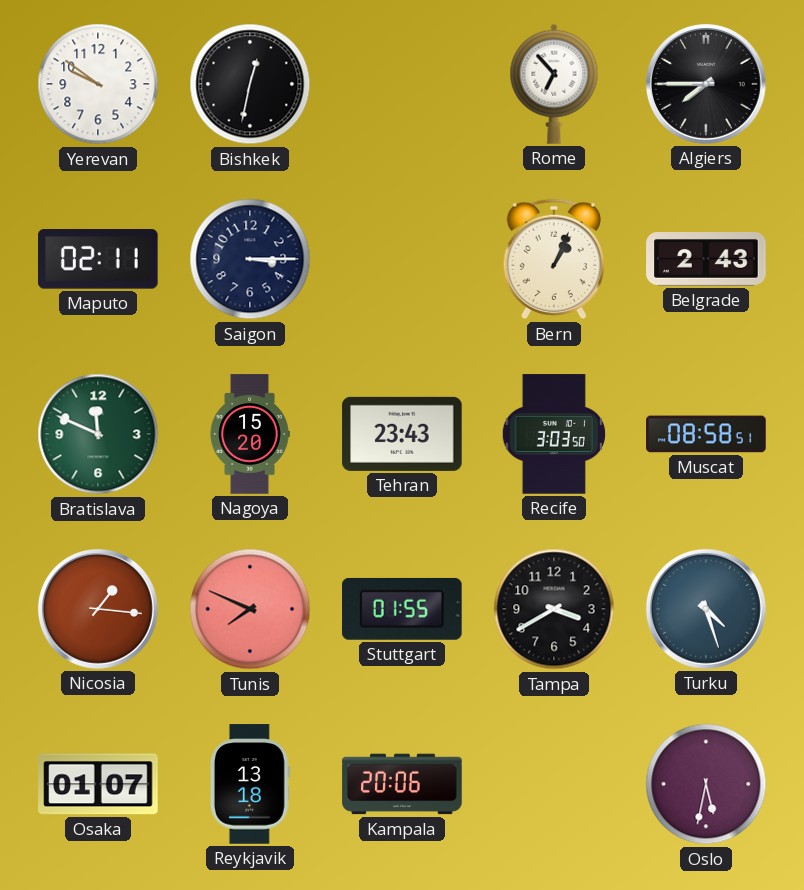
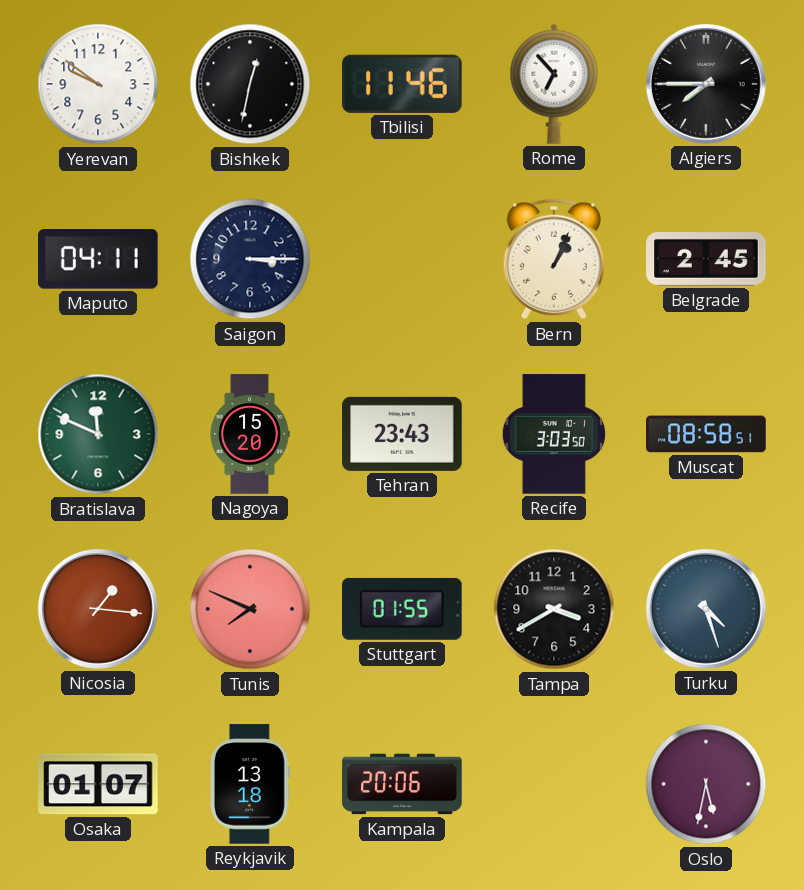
Tbilisi: none -> 11:46
Maputo: 02:11 -> 04:11
Belgrade: 2:43 -> 2:45
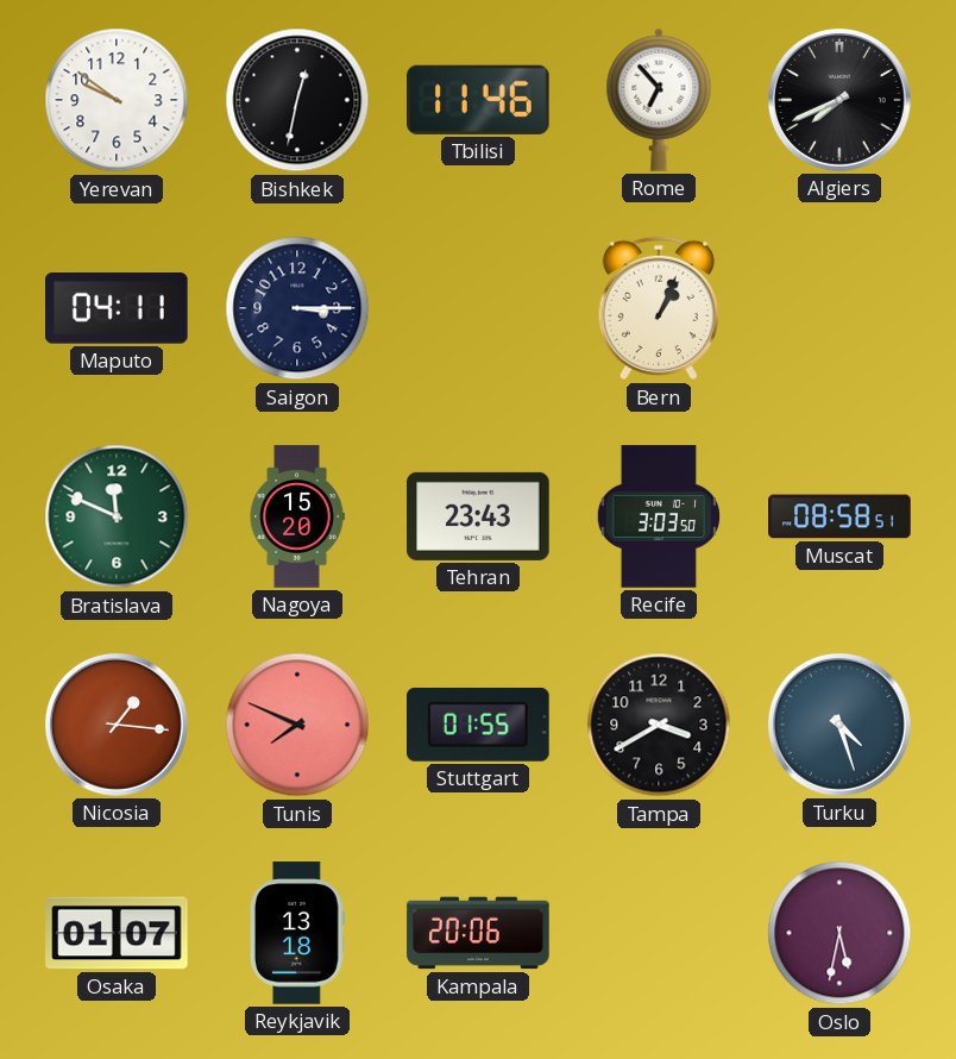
Algiers: 7:45 -> 7:41
Belgrade: 2:45 -> none
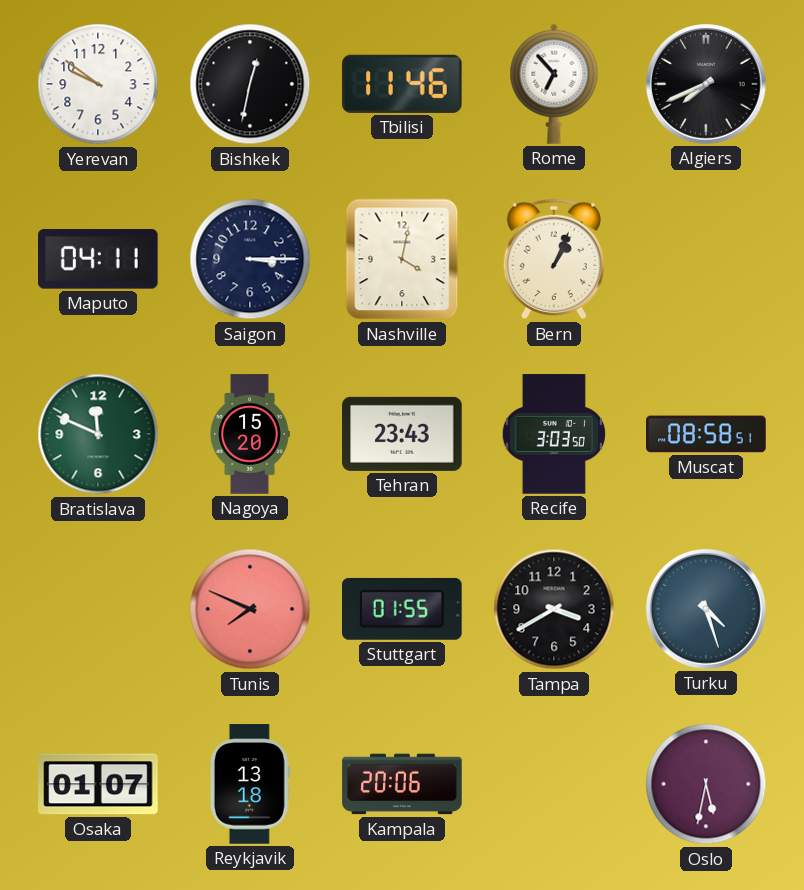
Nashville: none -> 4:02
Nicosia: 1:16 -> none
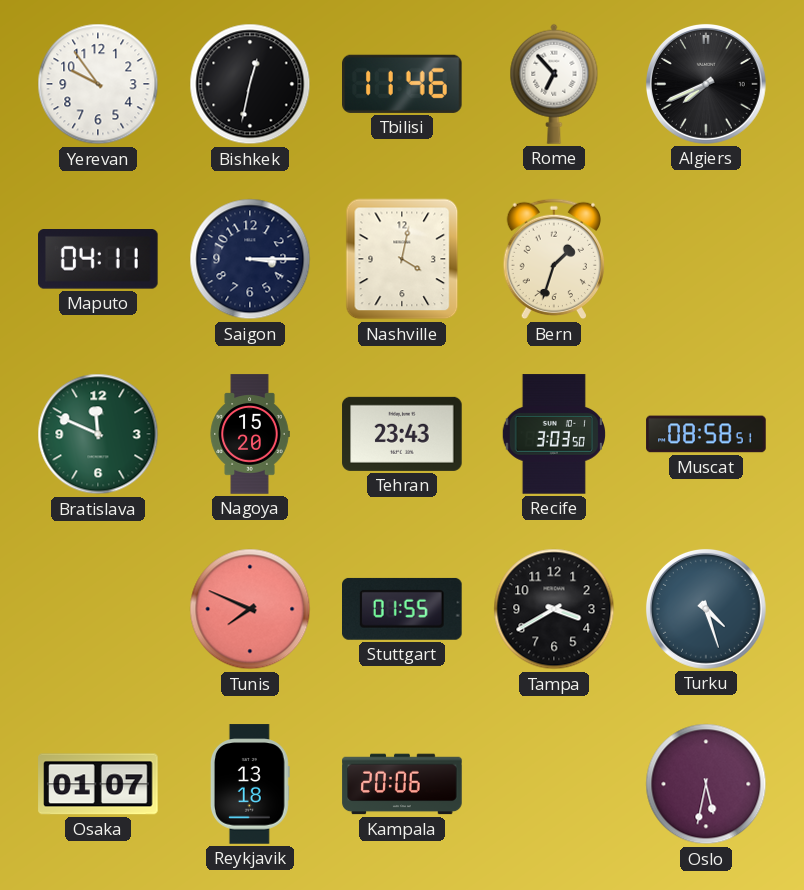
Yerevan: 9:51 -> 9:54
Bern: 1:04 -> 1:33
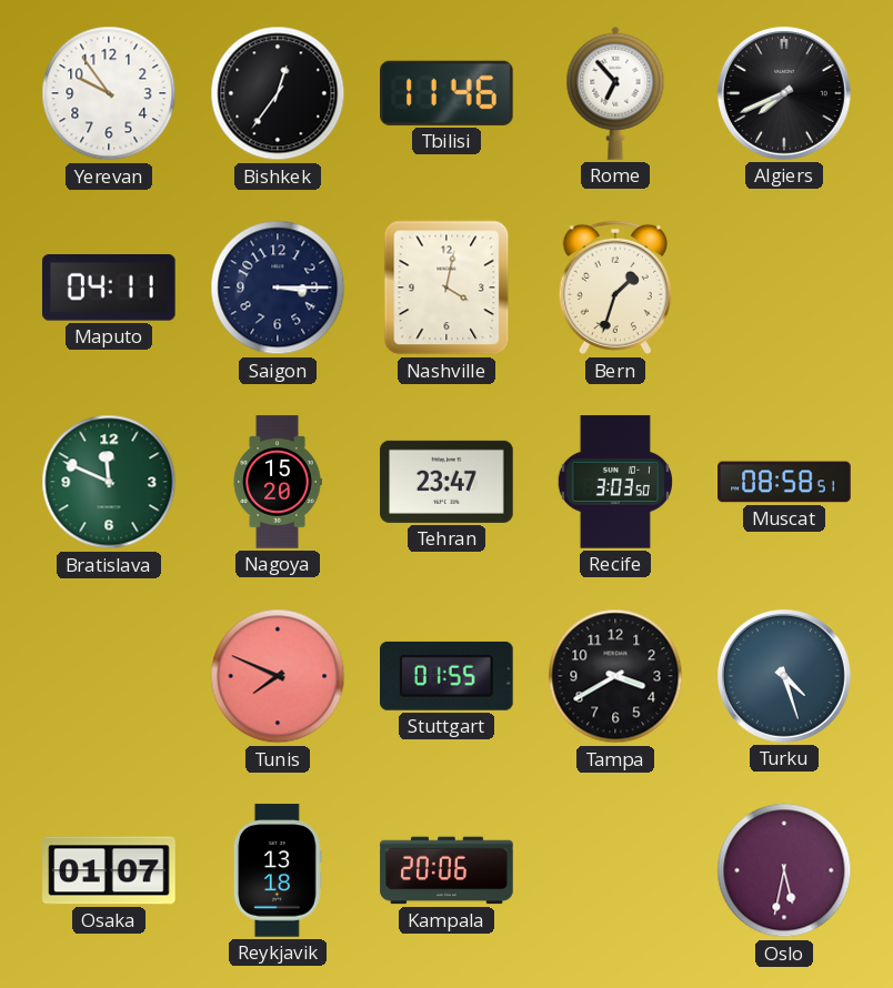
Bishkek: 12:32 -> 12:36
Tehran: 23:43 -> 23:47
